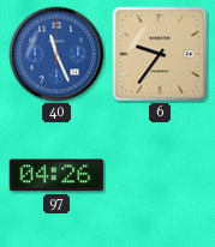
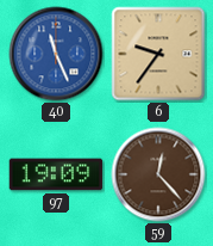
97: 04:26 -> 19:09
59: none -> 12:23
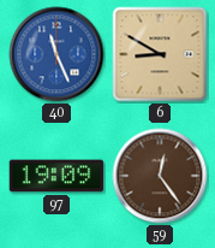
6: 9:36 -> 8:50
59: 12:23 -> 12:24
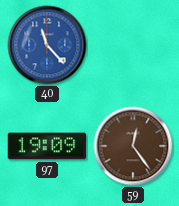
40: 11:26 -> 11:23
6: 8:50 -> none
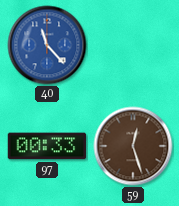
97: 19:09 -> 00:33
59: 12:24 -> 12:27
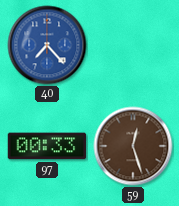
40: 11:23 -> 7:23
